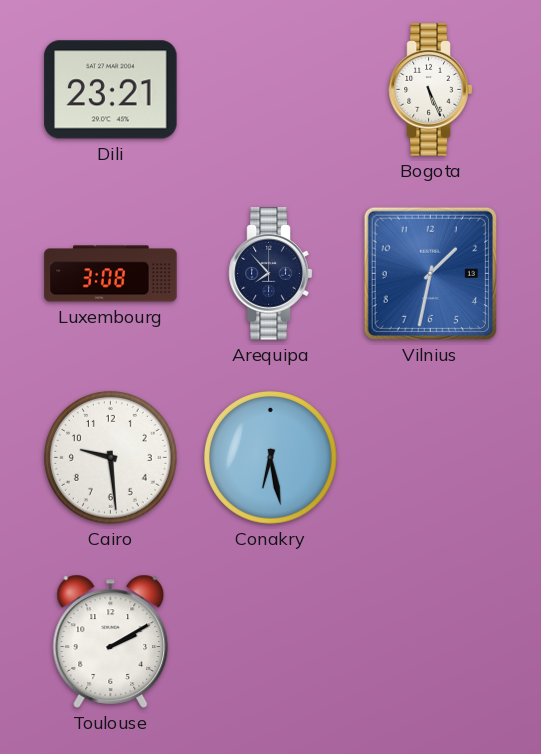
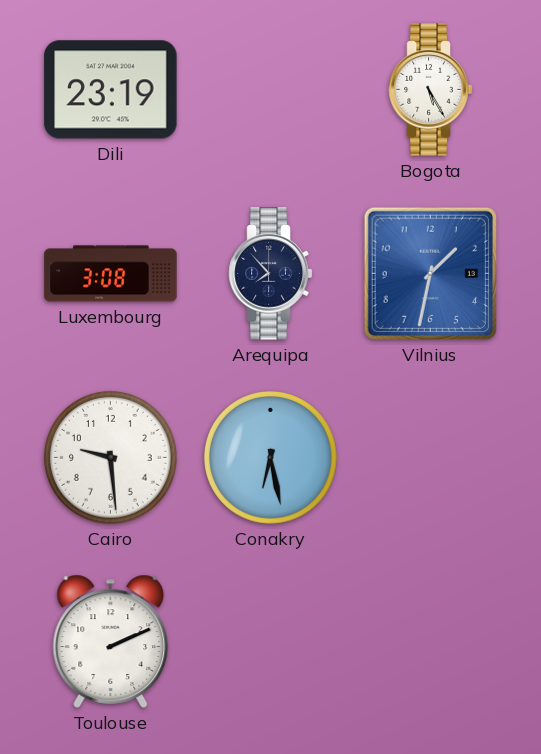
Dili: 23:21 -> 23:19
Bogota: 5:26 -> 5:25
Toulouse: 2:10 -> 2:11
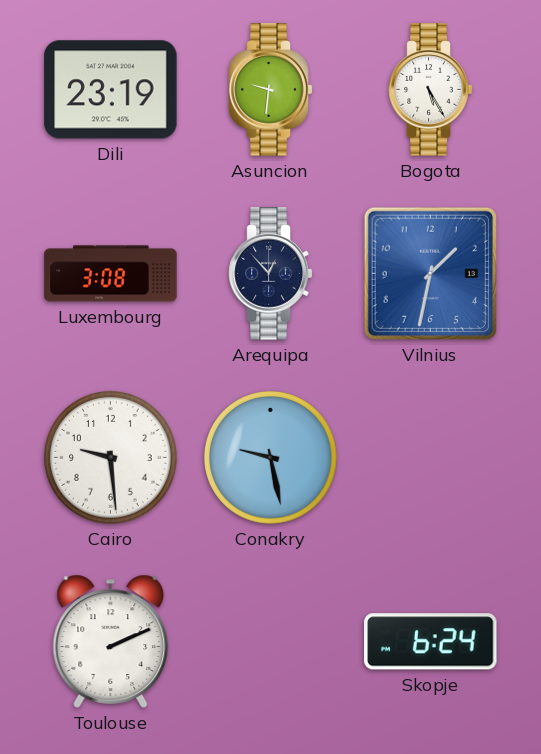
Asuncion: none -> 9:31
Arequipa: 7:53 -> 12:53
Conakry: 6:28 -> 9:28
Skopje: none -> 6:24
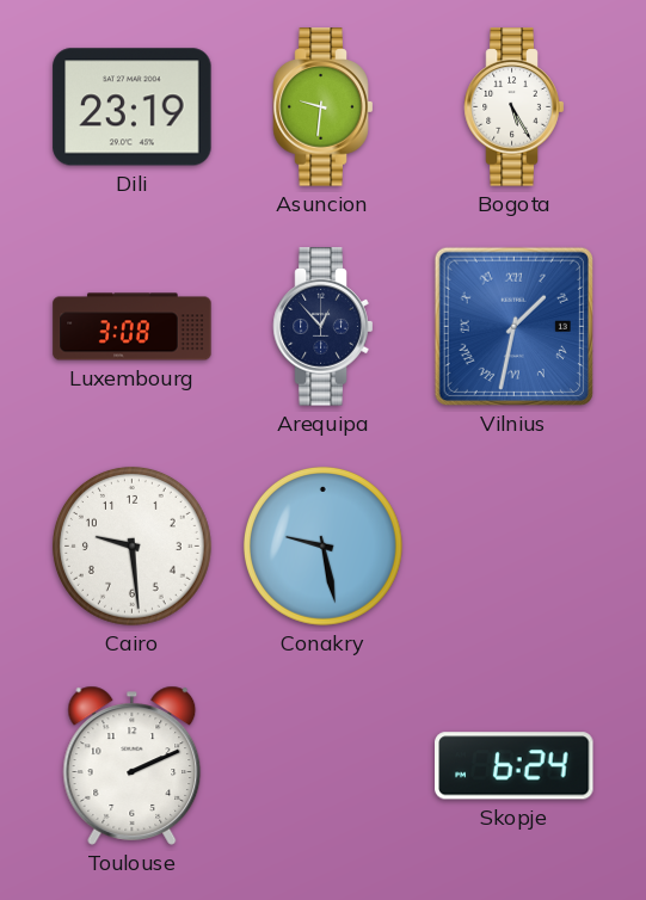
Vilnius numerals: Arabic -> Roman
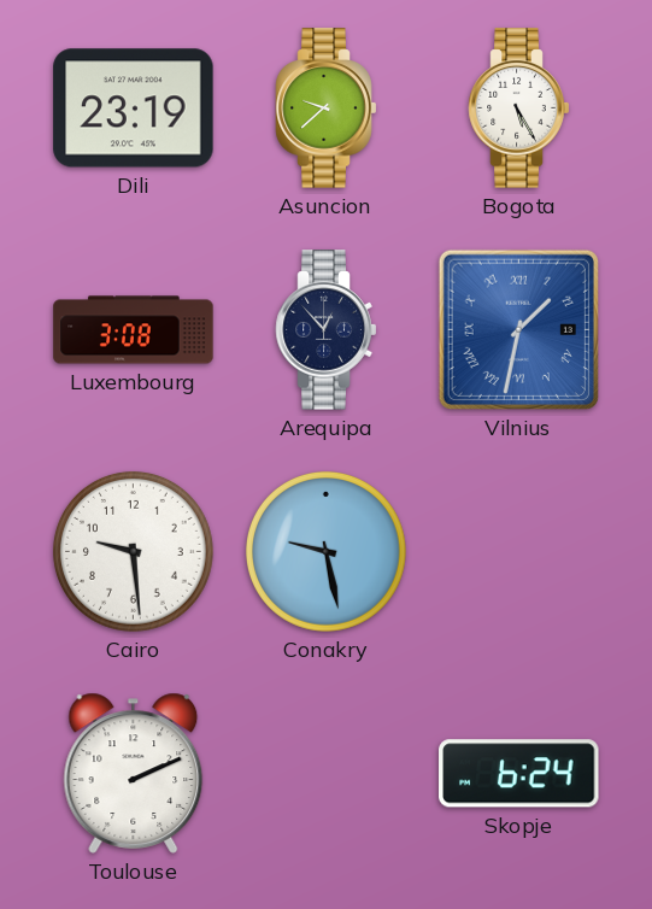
Asuncion: 9:31 -> 9:38
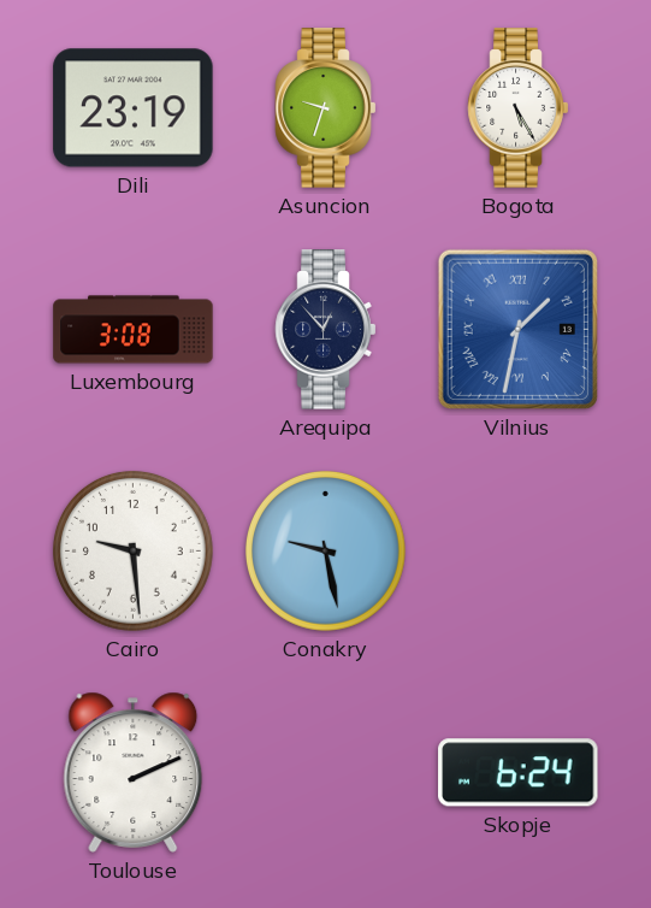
Asuncion: 9:38 -> 9:33
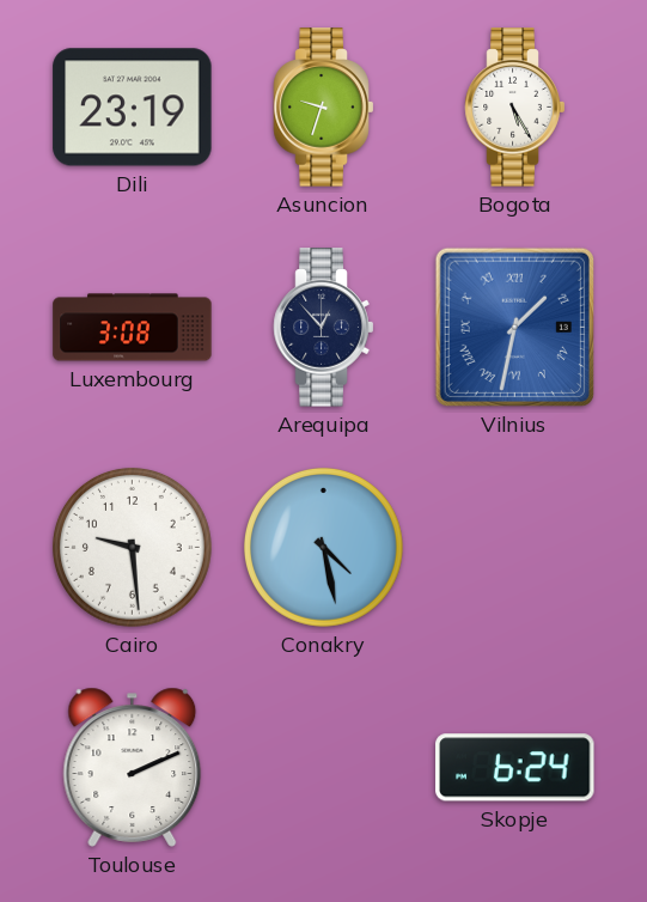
Conakry: 9:28 -> 4:28
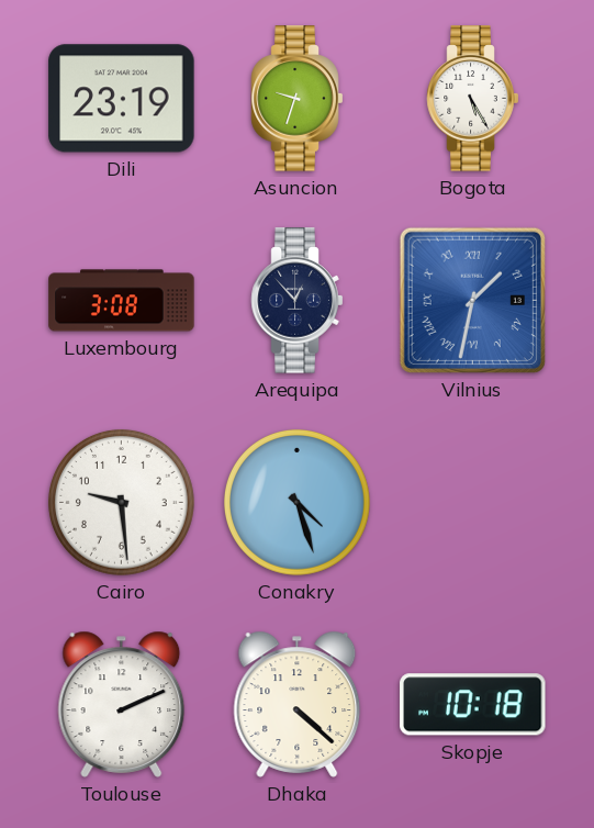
Conakry: 4:28 -> 4:27
Dhaka: none -> 4:22
Skopje: 6:24 -> 10:18
